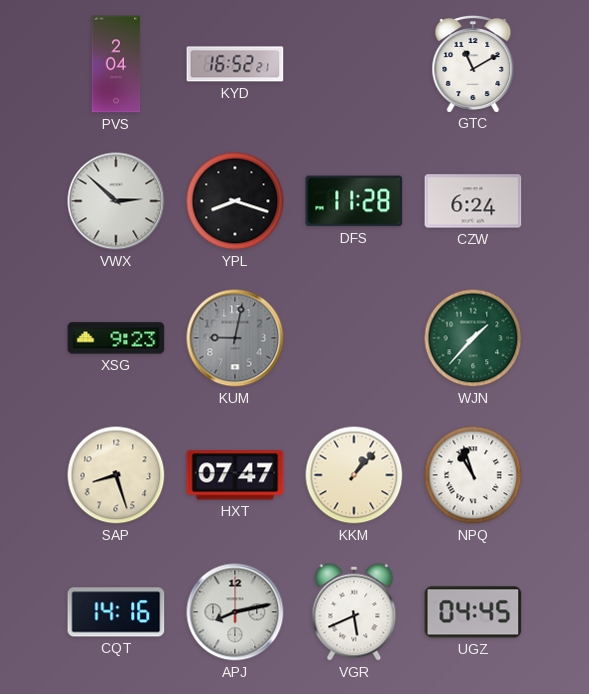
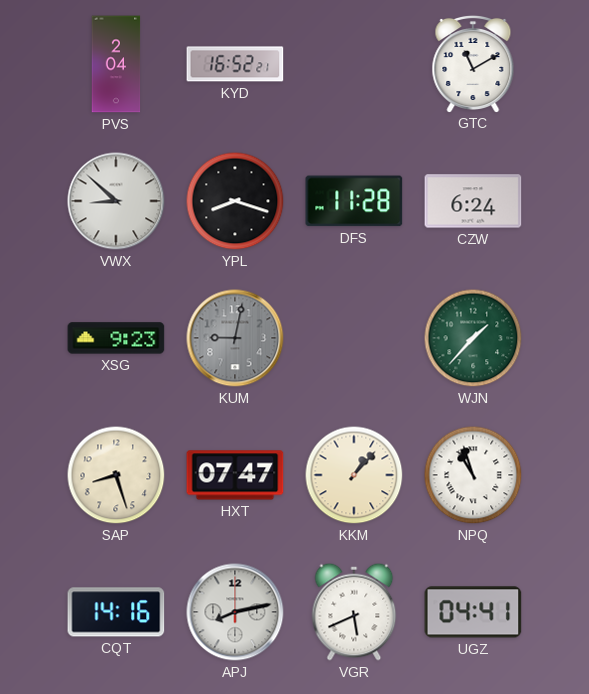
VWX: 2:52 -> 8:52
UGZ: 04:45 -> 04:41
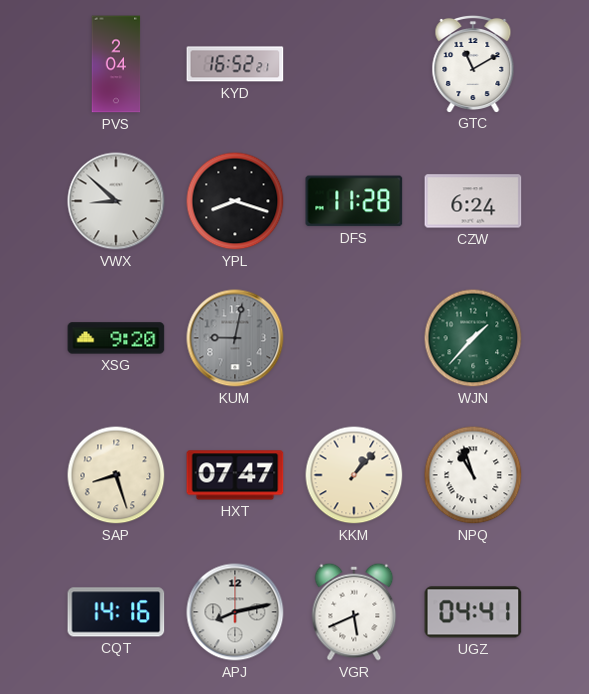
XSG: 9:23 -> 9:20
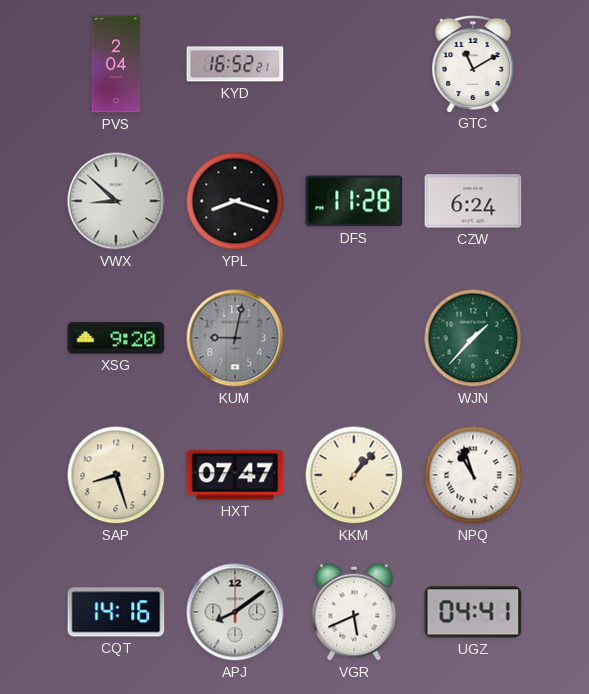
APJ: 8:13 -> 8:09
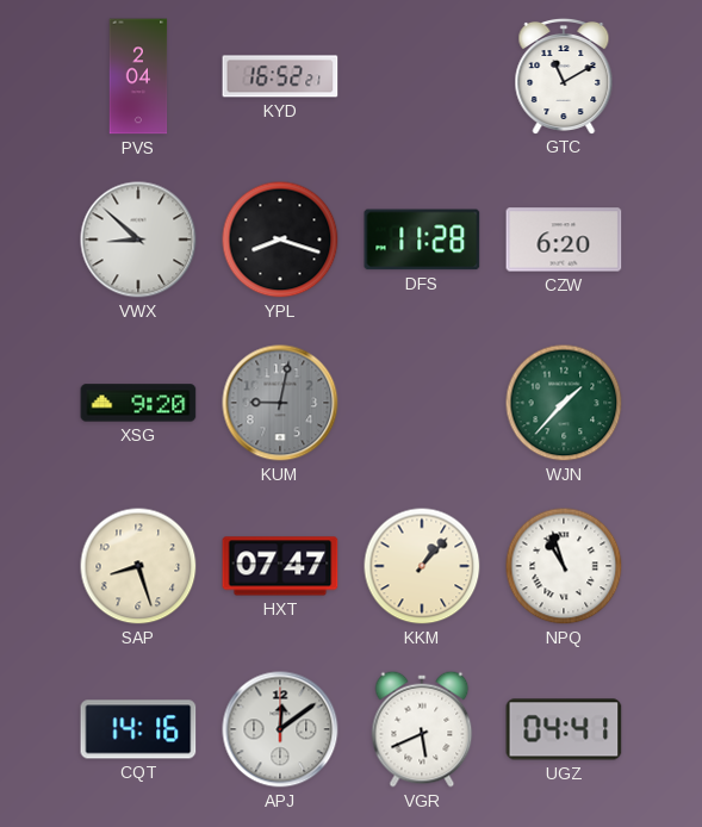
CZW: 6:24 -> 6:20
APJ: 8:09 -> 12:09
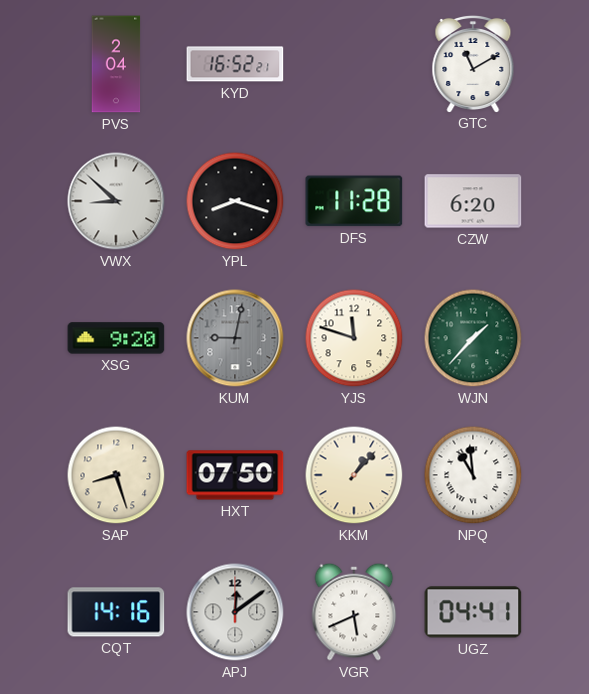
YJS: none -> 11:48
HXT: 07:47 -> 07:50
NPQ: 10:57 -> 10:59
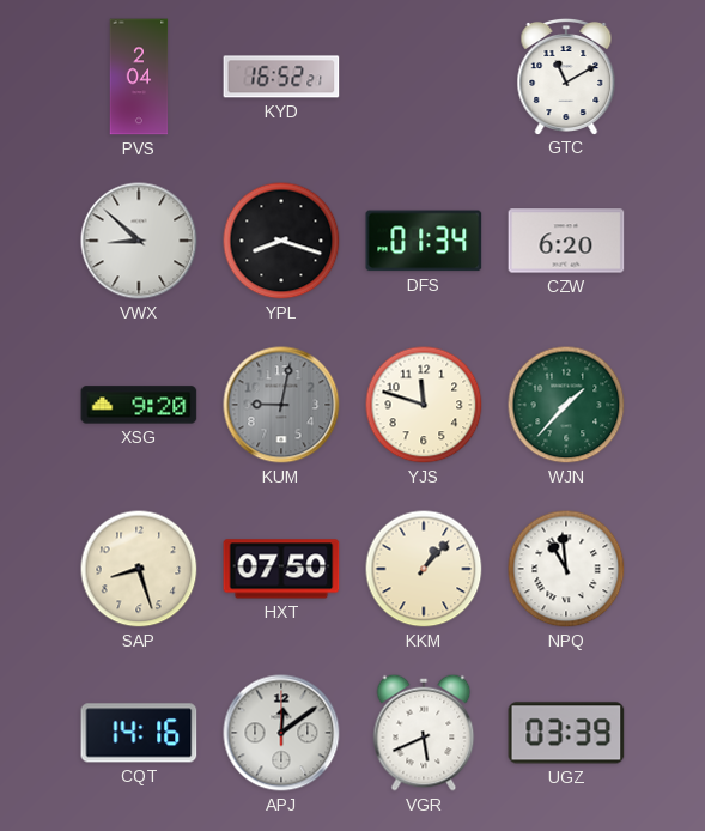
DFS: 11:28 -> 01:34
UGZ: 04:41 -> 03:39
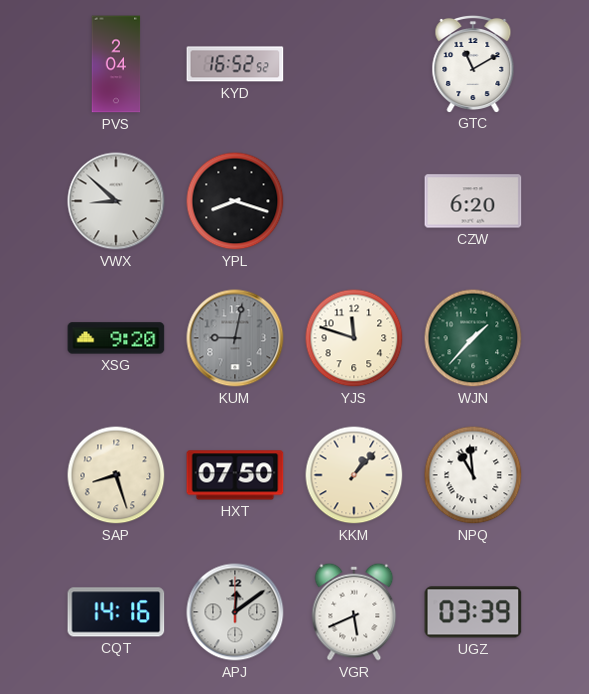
KYD: 16:52:21 -> 16:52:52
DFS: 01:34 -> none
